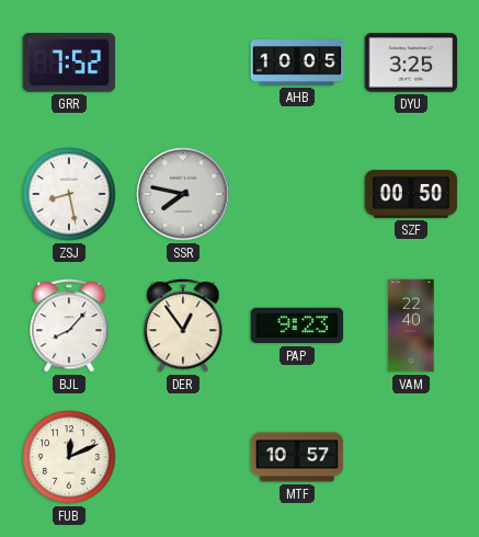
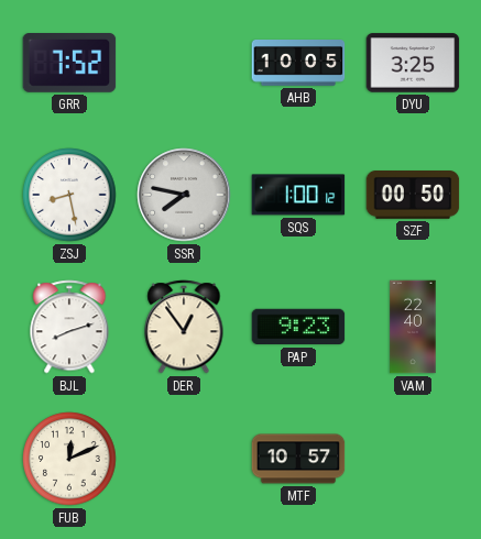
SQS: none -> 1:00
BJL: 8:07 -> 8:12
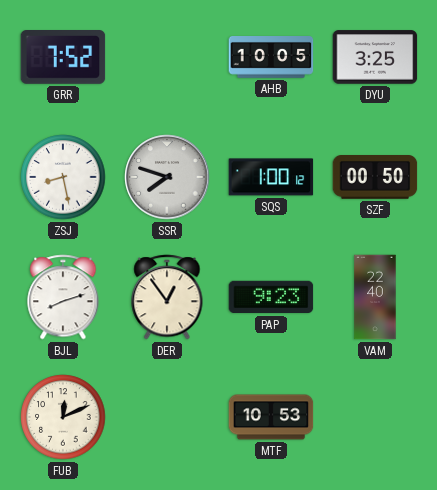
SSR: 7:47 -> 7:48
MTF: 10:57 -> 10:53
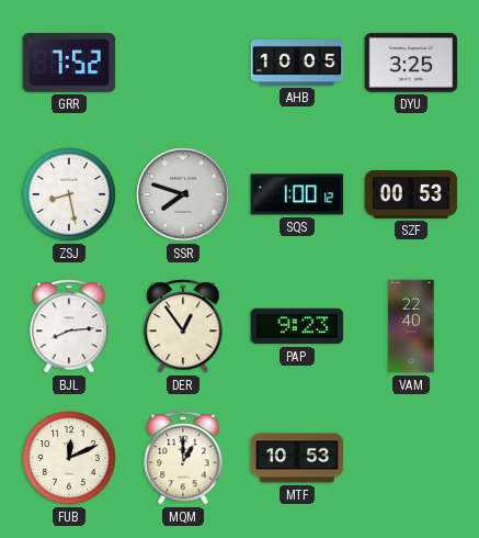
SZF: 00:50 -> 00:53
BJL: 8:12 -> 8:14
MQM: none -> 1:00
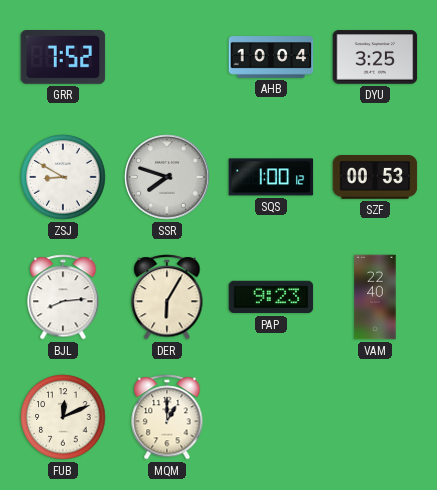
AHB: 10:05 -> 10:04
ZSJ: 8:28 -> 8:50
DER: 12:54 -> 6:05
MTF: 10:53 -> none
